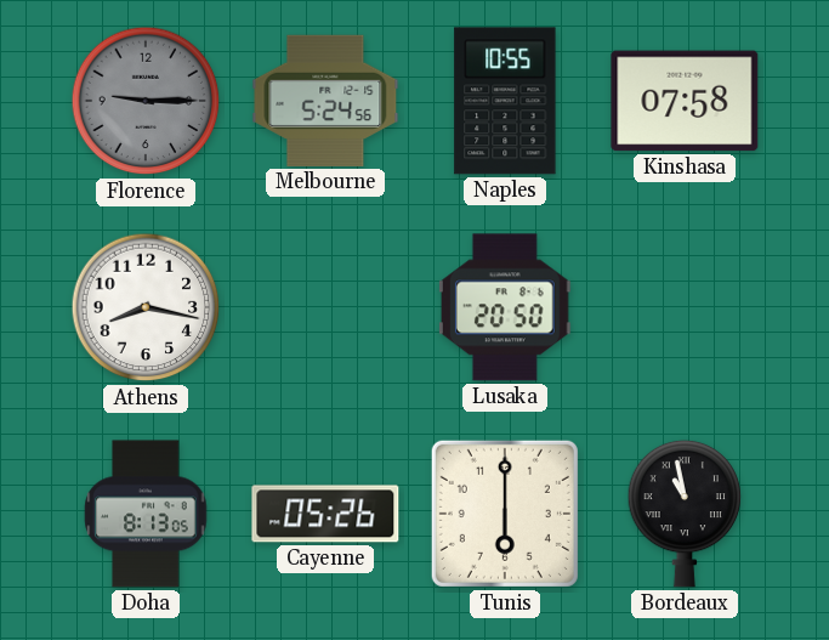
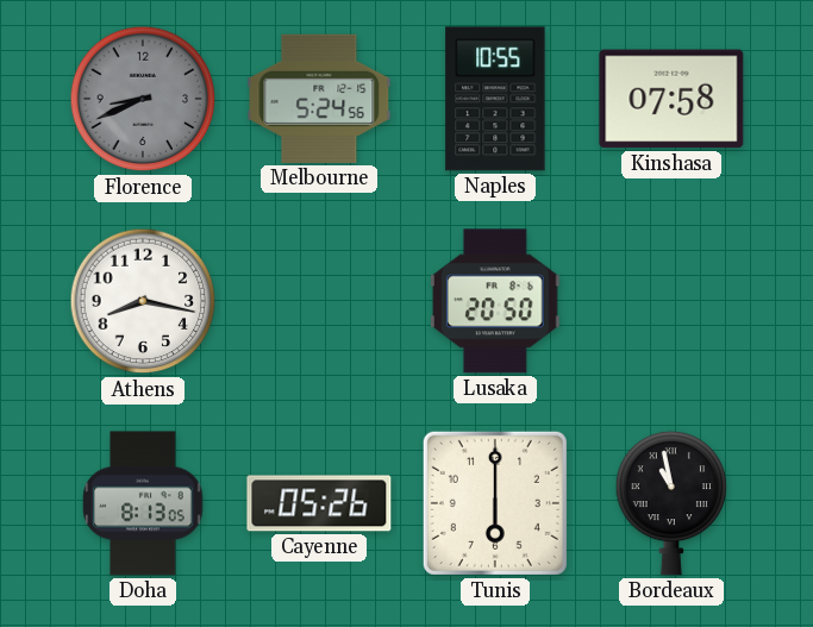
Florence: 9:15 -> 8:41
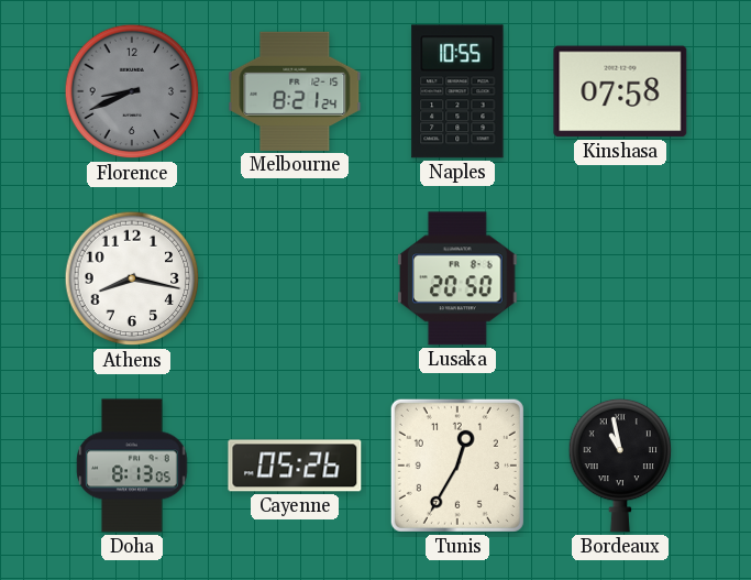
Melbourne: 5:24 -> 8:21
Tunis: 6:00 -> 12:35
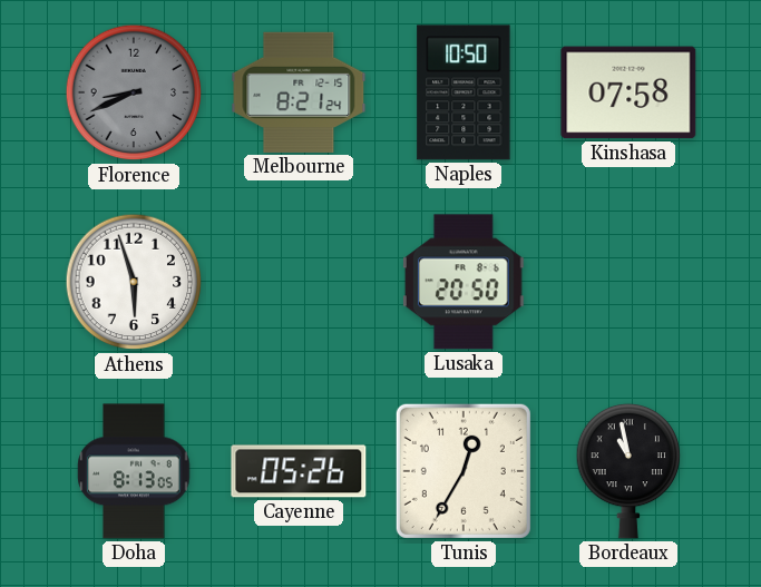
Naples: 10:55 -> 10:50
Athens: 8:17 -> 5:57
